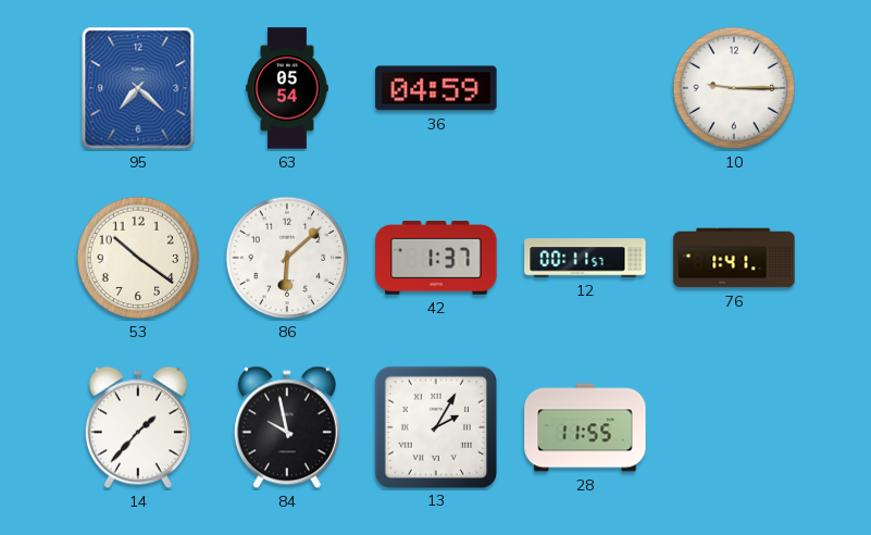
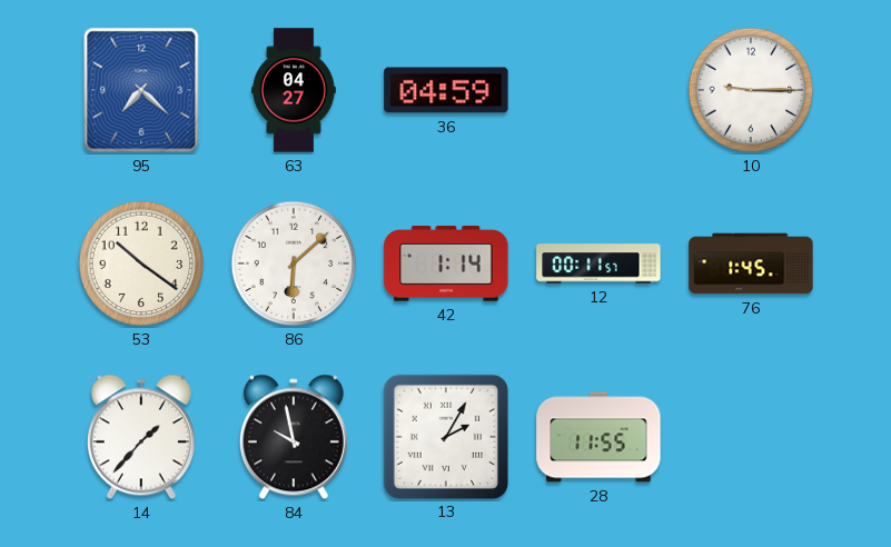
63: 05:54 -> 04:27
42: 1:37 -> 1:14
76: 1:41 -> 1:45
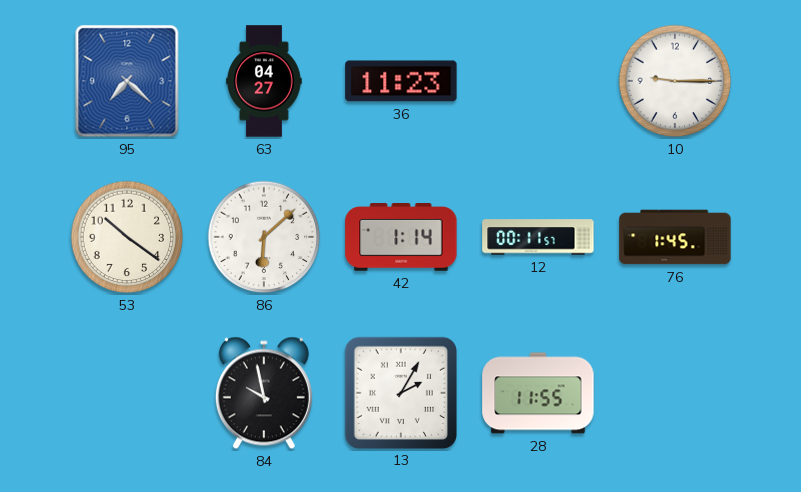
36: 04:59 -> 11:23
14: 1:37 -> none
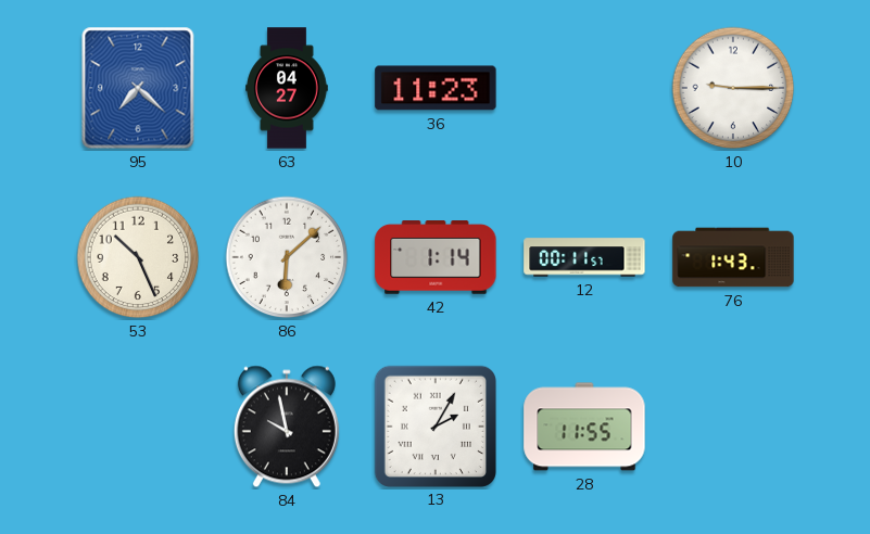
53: 10:21 -> 10:26
76: 1:45 -> 1:43
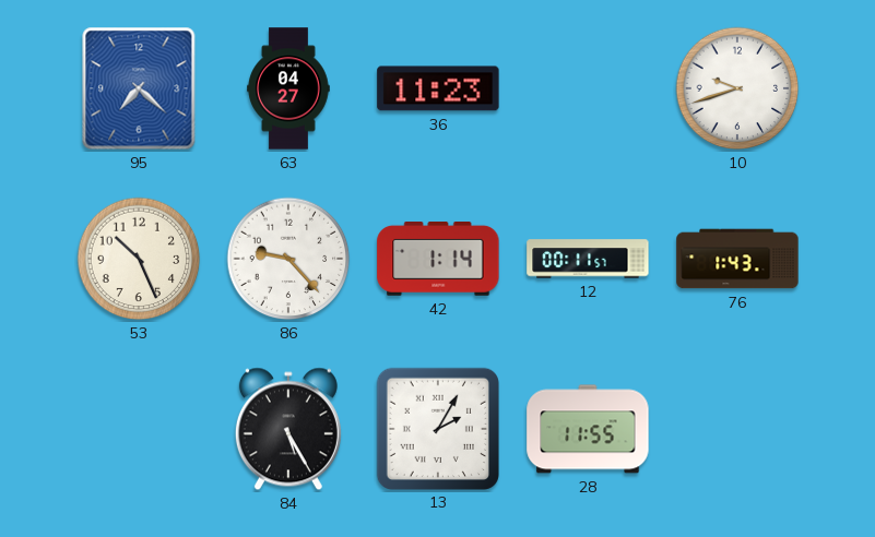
10: 9:15 -> 9:42
86: 6:08 -> 9:23
84: 9:58 -> 5:25
